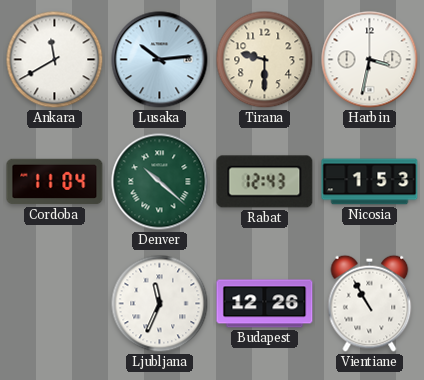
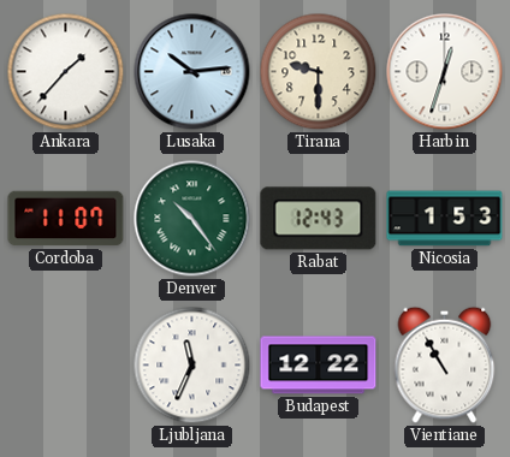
Ankara: 11:40 -> 1:37
Harbin: 3:32 -> 12:33
Cordoba: 11:04 -> 11:07
Denver: 10:22 -> 10:24
Budapest: 12:26 -> 12:22
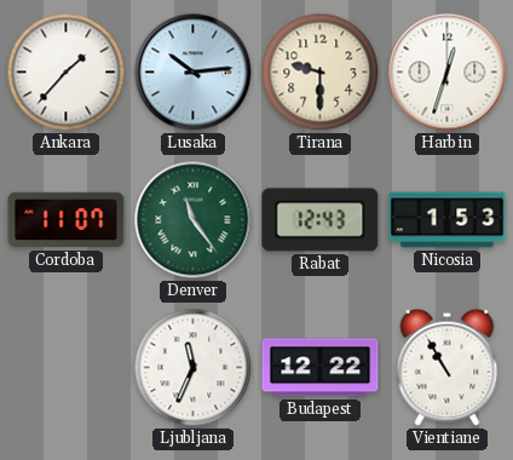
Denver: 10:24 -> 11:24
